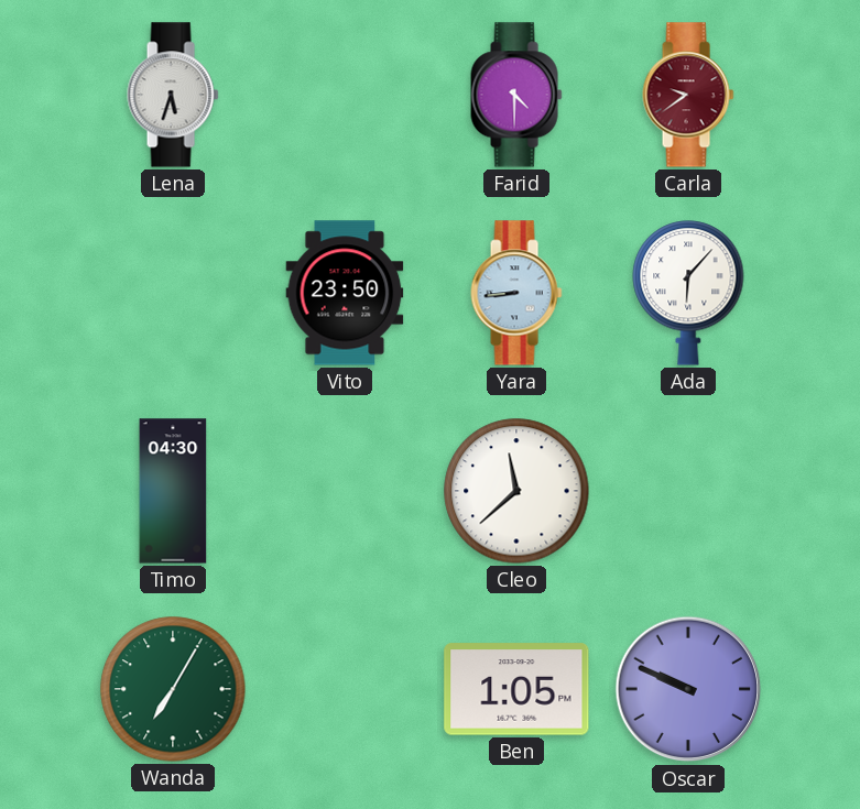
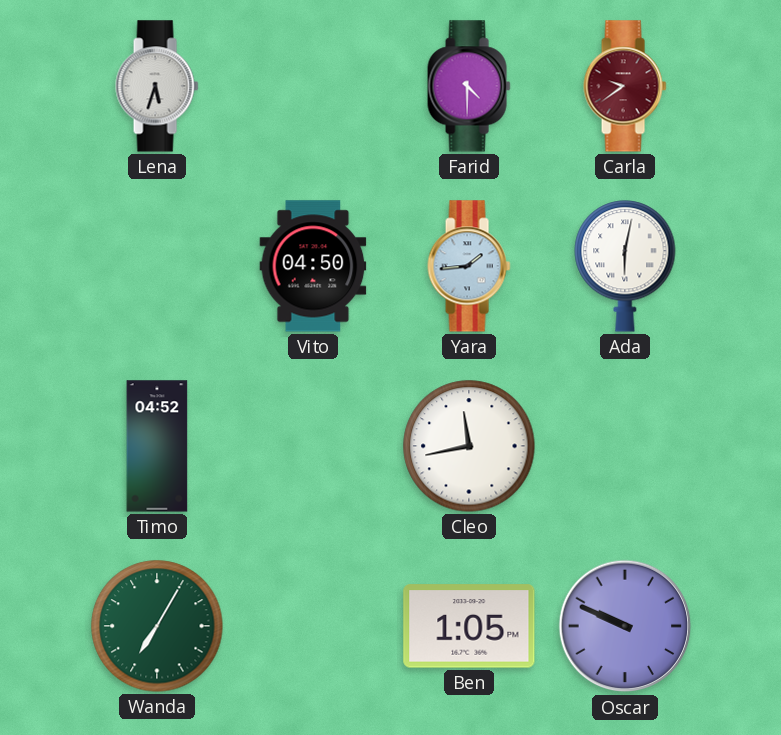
Vito: 23:50 -> 04:50
Yara: 8:44 -> 1:44
Ada: 6:07 -> 6:02
Timo: 04:30 -> 04:52
Cleo: 11:38 -> 11:43
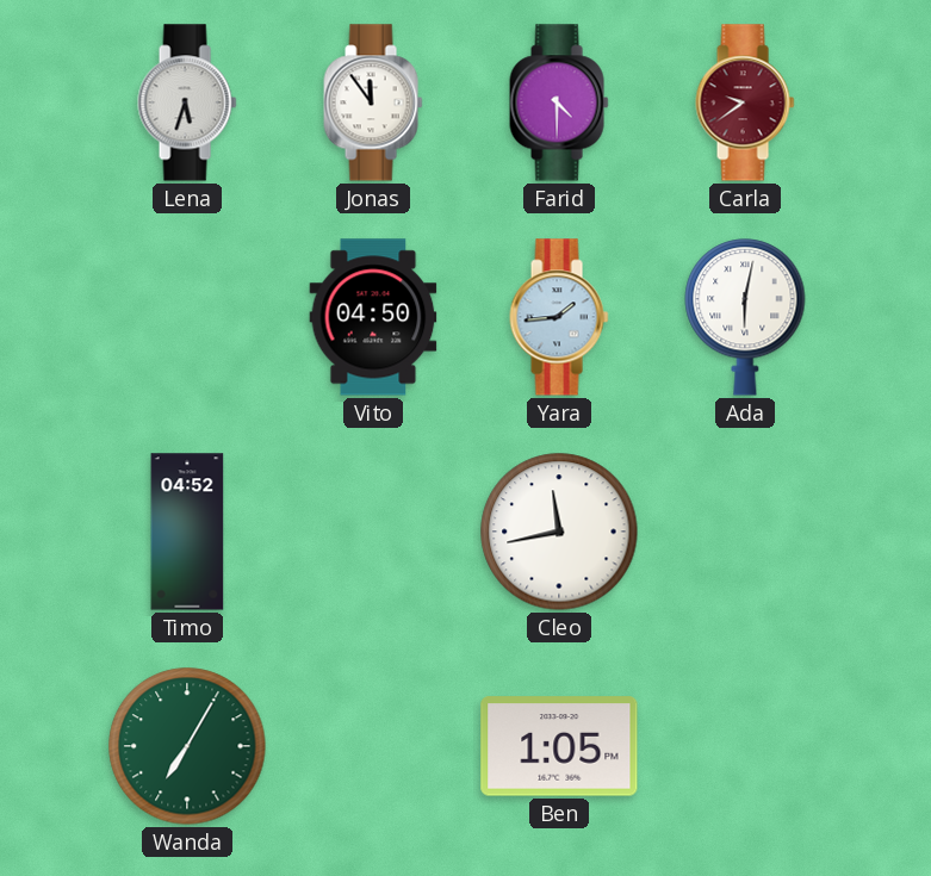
Jonas: none -> 11:54
Oscar: 9:49 -> none
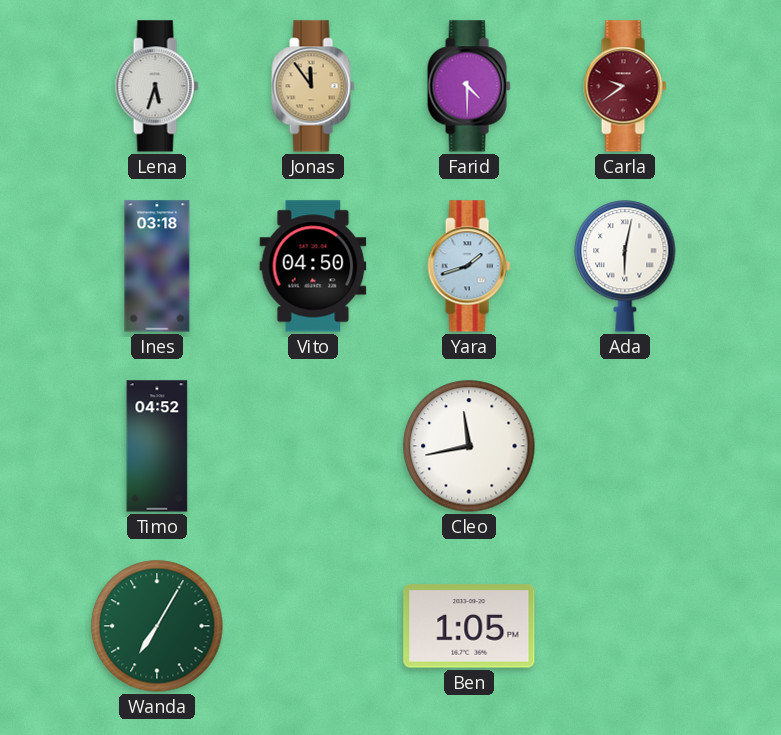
Jonas dial: white -> champagne
Ines: none -> 03:18
Yara: 1:44 -> 1:42
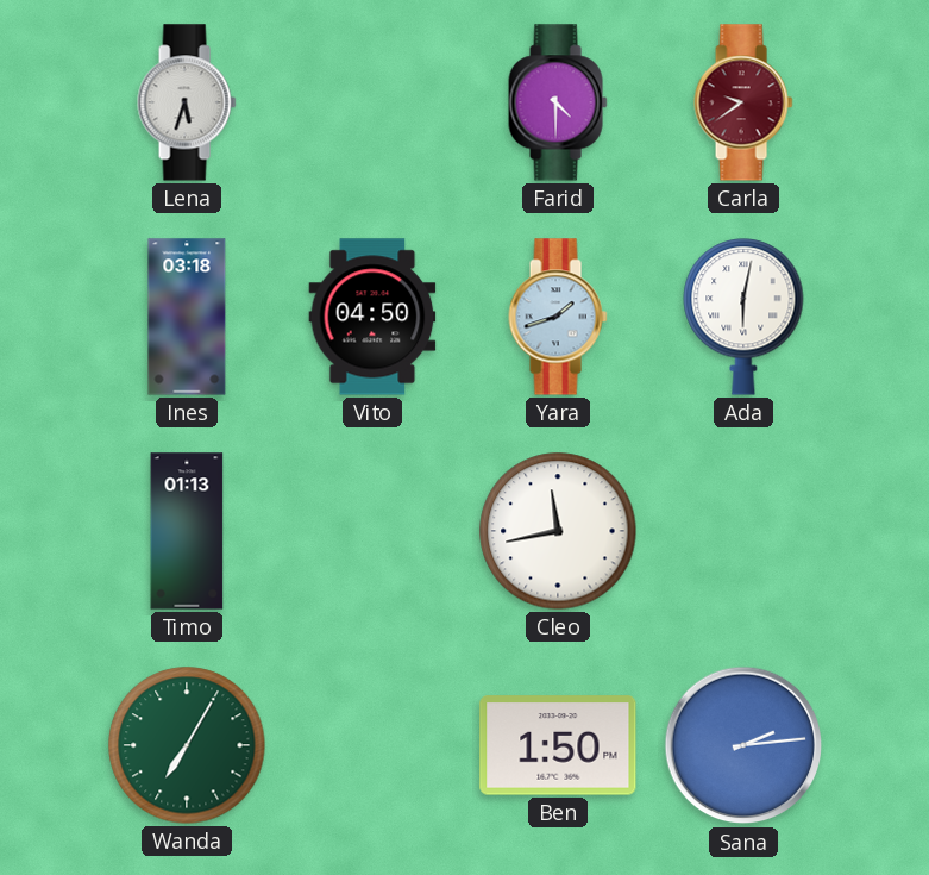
Jonas: 11:54 -> none
Timo: 04:52 -> 01:13
Ben: 1:05 -> 1:50
Sana: none -> 2:14
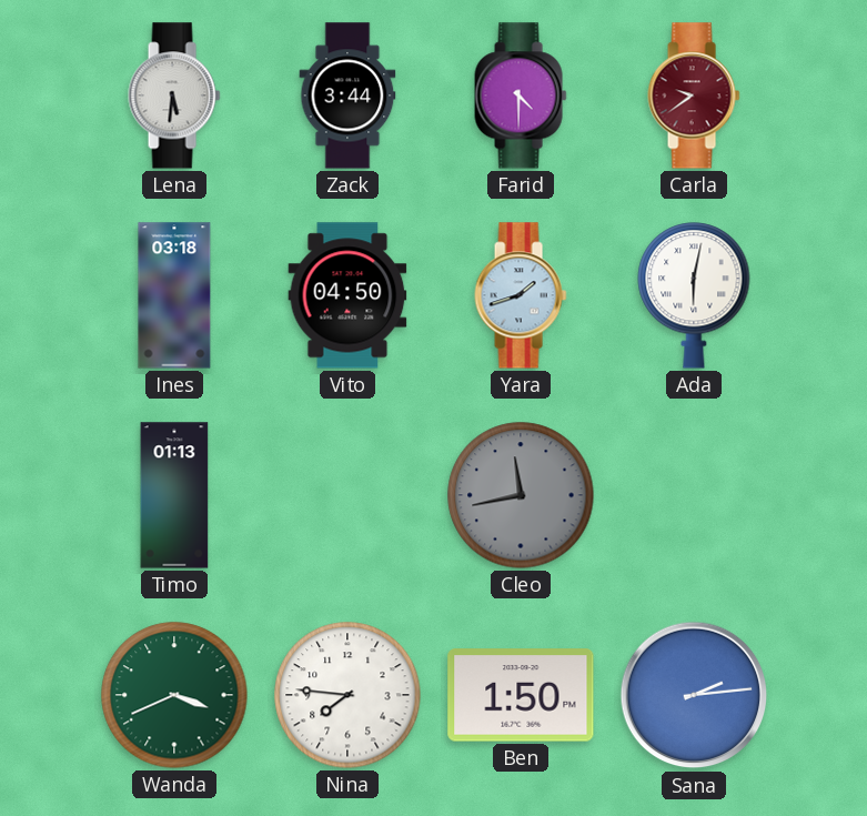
Lena: 5:33 -> 5:31
Zack: none -> 3:44
Cleo dial: white -> grey
Wanda: 7:05 -> 3:41
Nina: none -> 7:46
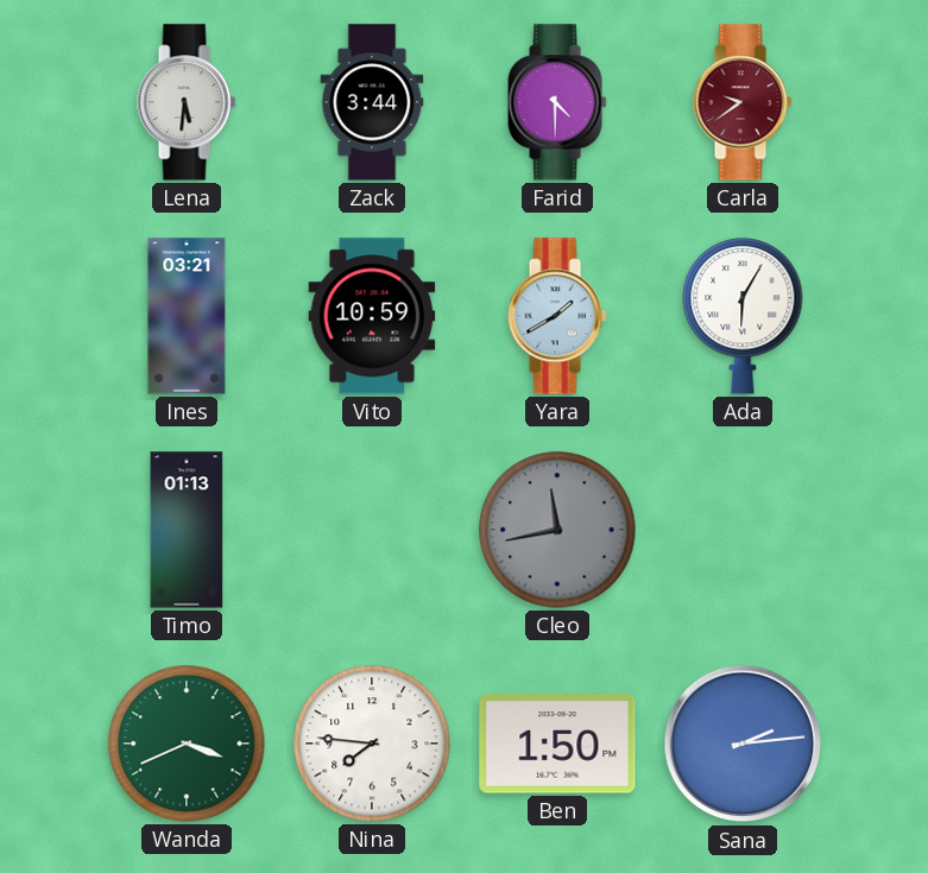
Ines: 03:18 -> 03:21
Vito: 04:50 -> 10:59
Yara: 1:42 -> 1:40
Ada: 6:02 -> 6:05
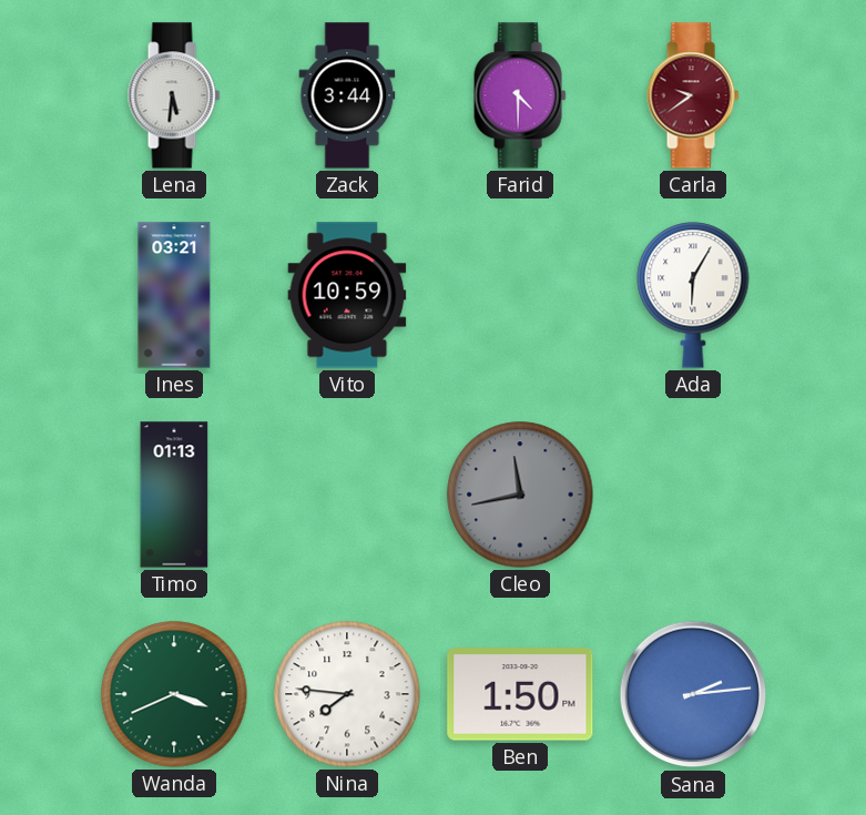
Yara: 1:40 -> none
